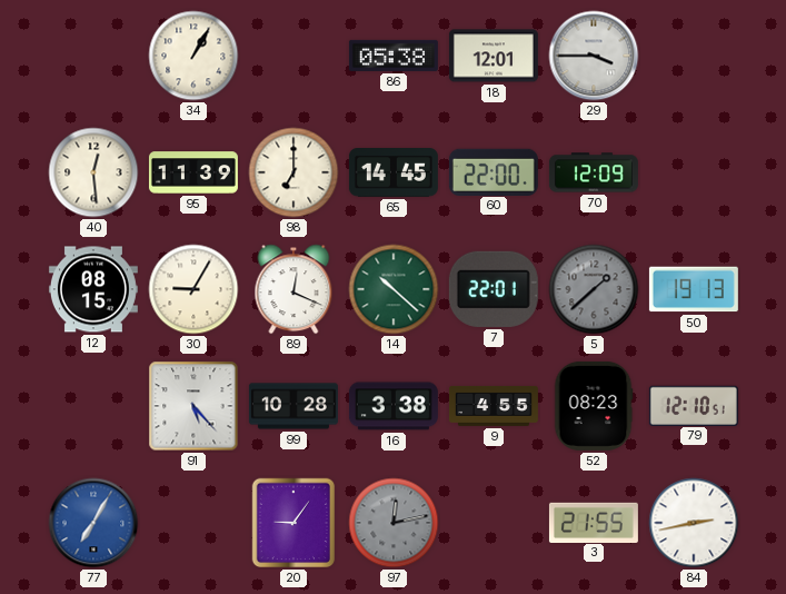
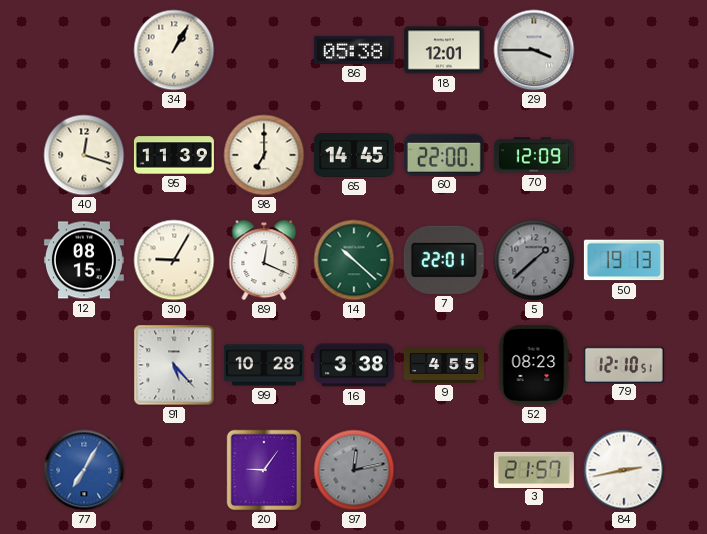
40: 12:29 -> 12:18
3: 21:55 -> 21:57
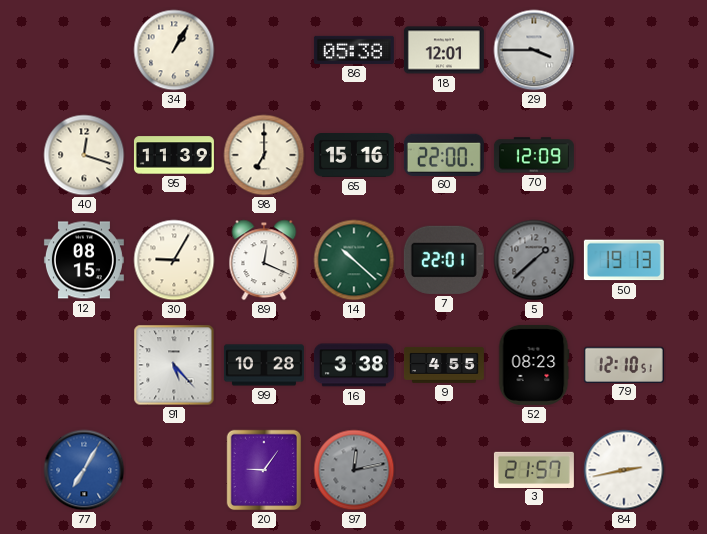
65: 14:45 -> 15:16
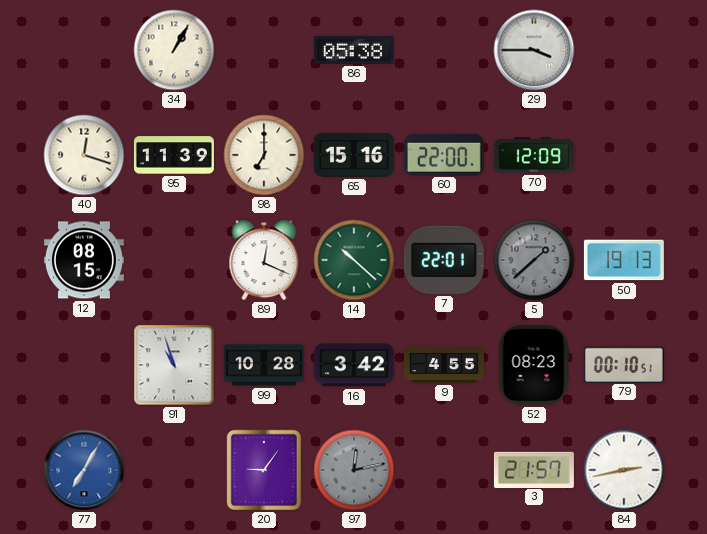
18: 12:01 -> none
30: 9:05 -> none
91: 5:23 -> 10:57
16: 3:38 -> 3:42
79: 12:10 -> 00:10
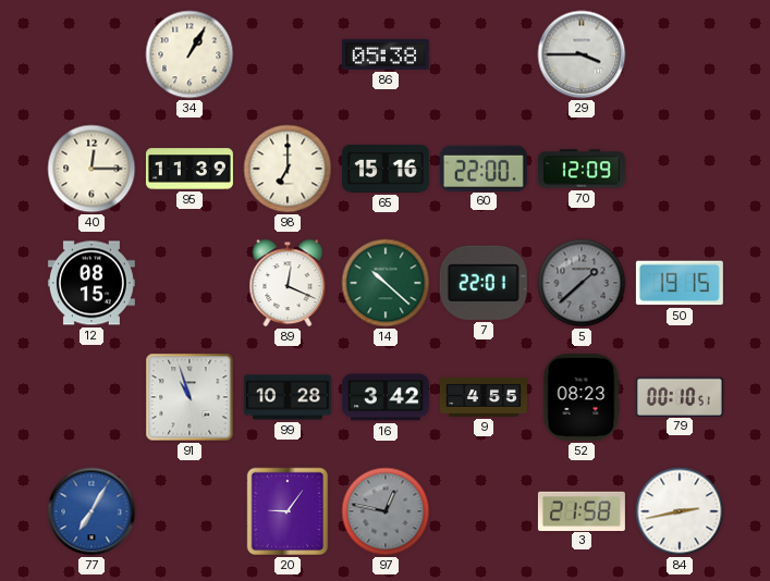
40: 12:18 -> 12:15
50: 19:13 -> 19:15
97: 12:13 -> 12:47
3: 21:57 -> 21:58
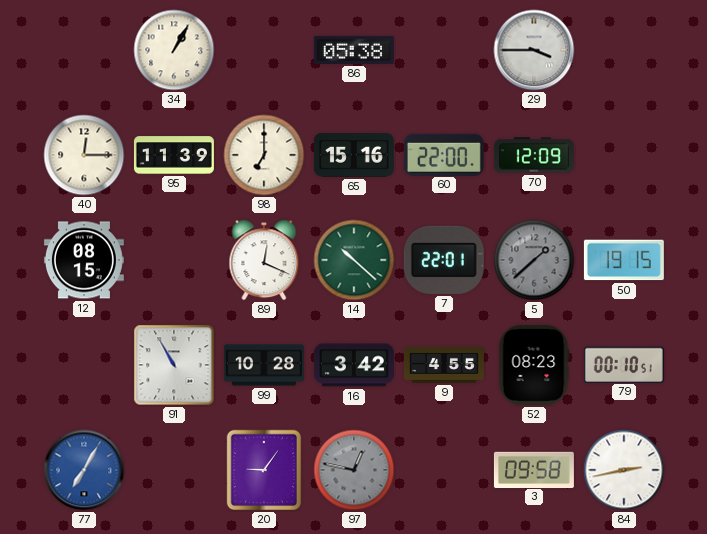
91: 10:57 -> 10:55
3: 21:58 -> 09:58
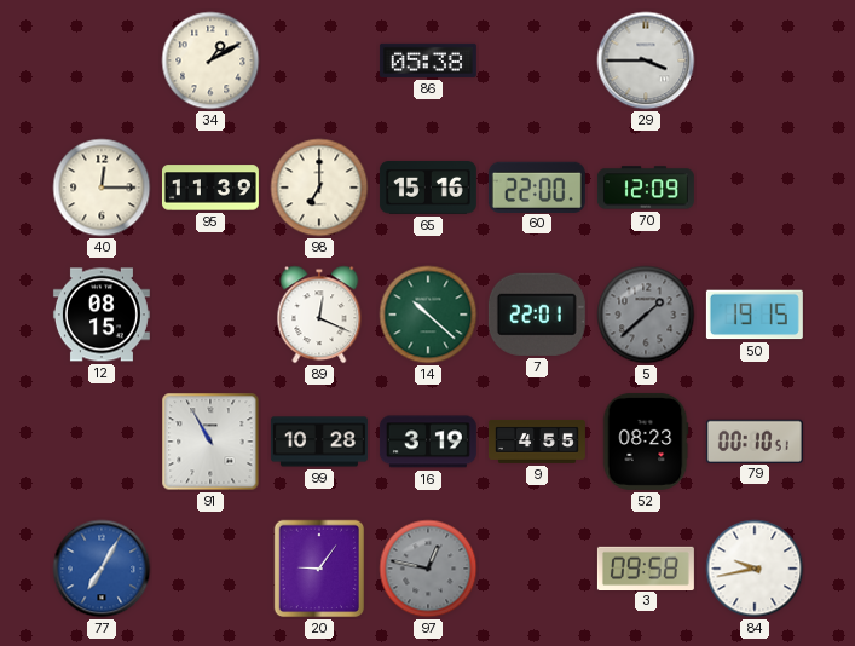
34: 1:05 -> 1:10
16: 3:42 -> 3:19
84: 2:43 -> 9:43
